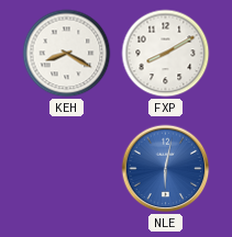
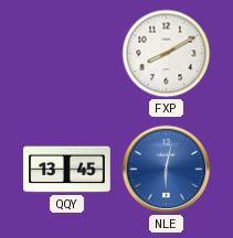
KEH: 8:20 -> none
QQY: none -> 13:45
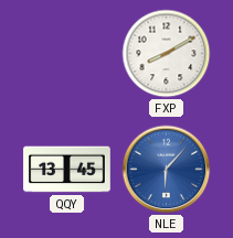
NLE: 6:02 -> 6:07
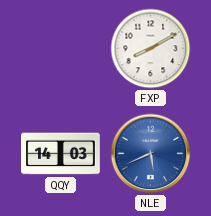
QQY: 13:45 -> 14:03
NLE: 6:07 -> 5:41
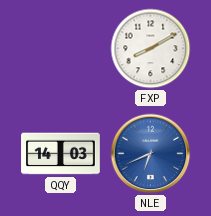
NLE: 5:41 -> 6:41
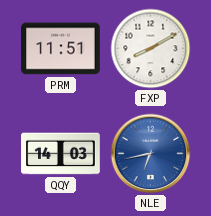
PRM: none -> 11:51
NLE: 6:41 -> 6:43
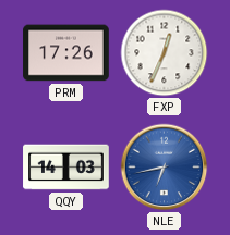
PRM: 11:51 -> 17:26
FXP: 8:10 -> 12:34
